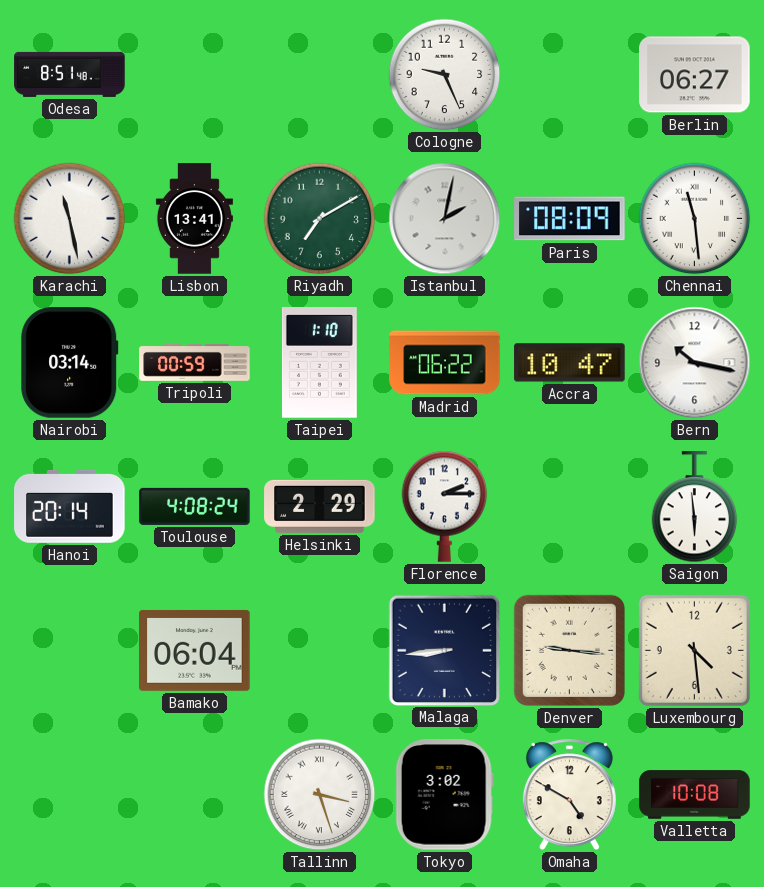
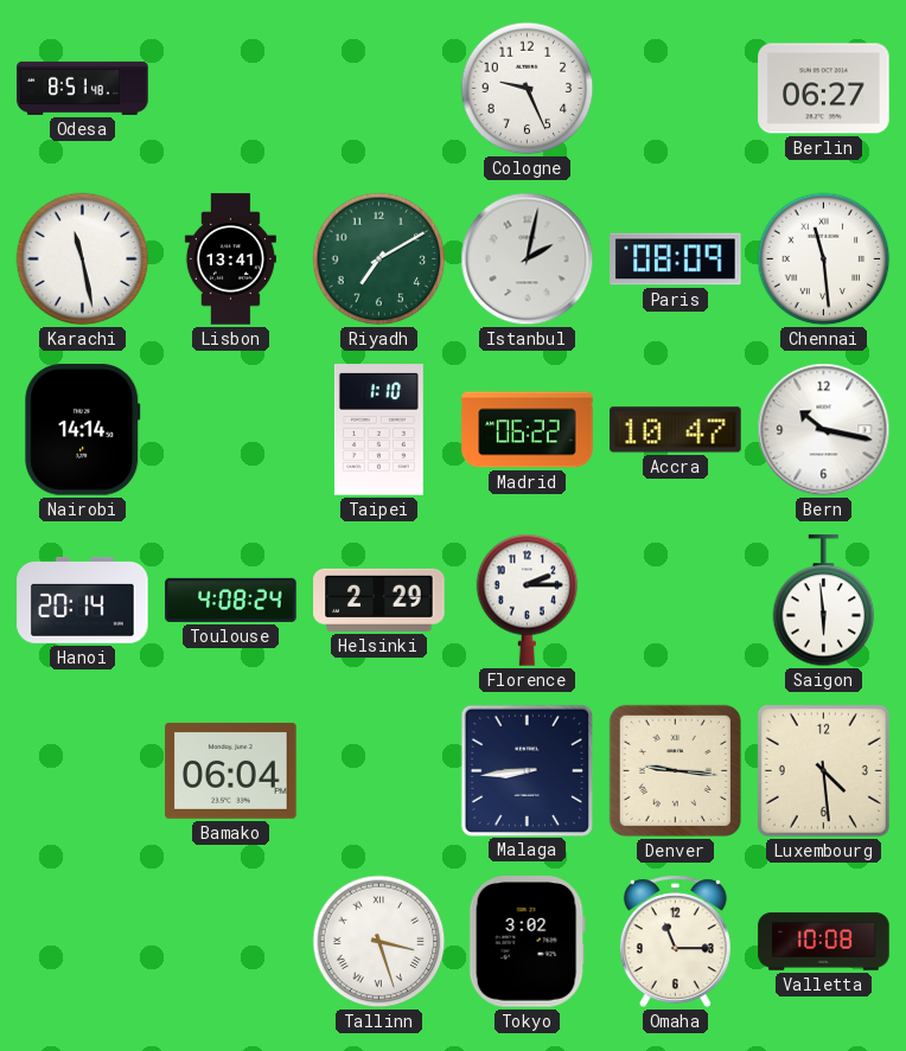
Nairobi: 03:14 -> 14:14
Tripoli: 00:59 -> none
Omaha: 4:50 -> 11:15
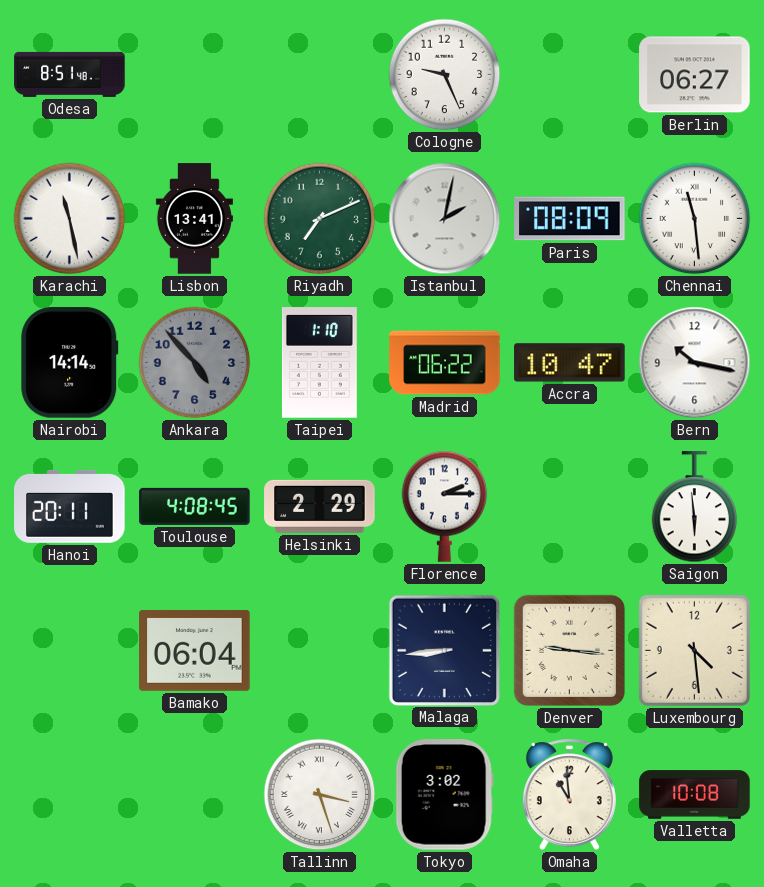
Riyadh: 7:10 -> 7:11
Ankara: none -> 4:53
Hanoi: 20:14 -> 20:11
Toulouse: 4:08:24 -> 4:08:45
Omaha: 11:15 -> 10:59
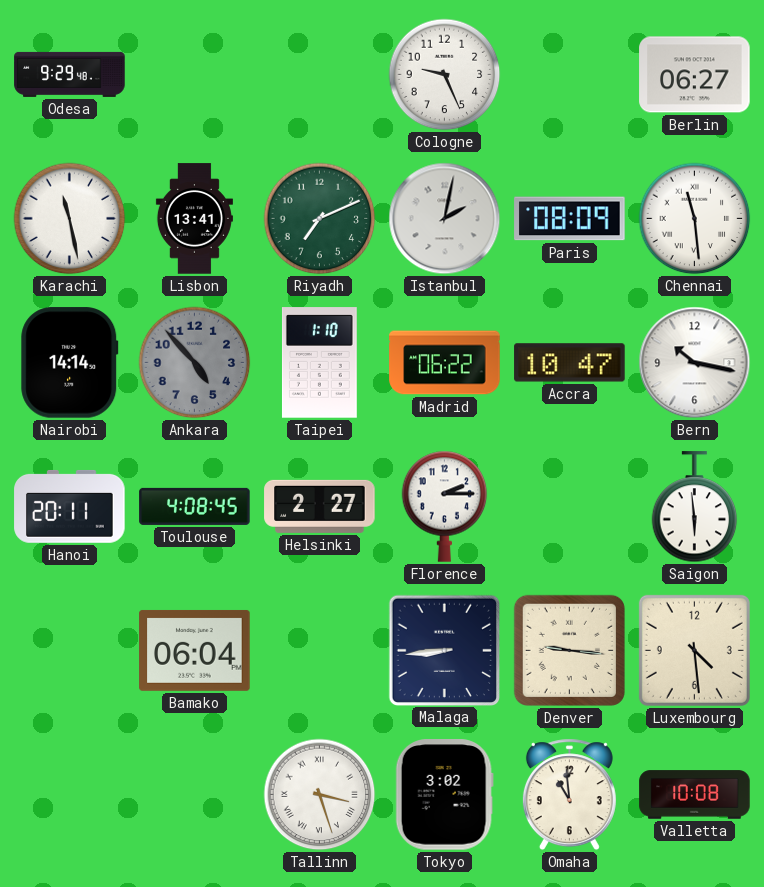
Odesa: 8:51 -> 9:29
Helsinki: 2:29 -> 2:27
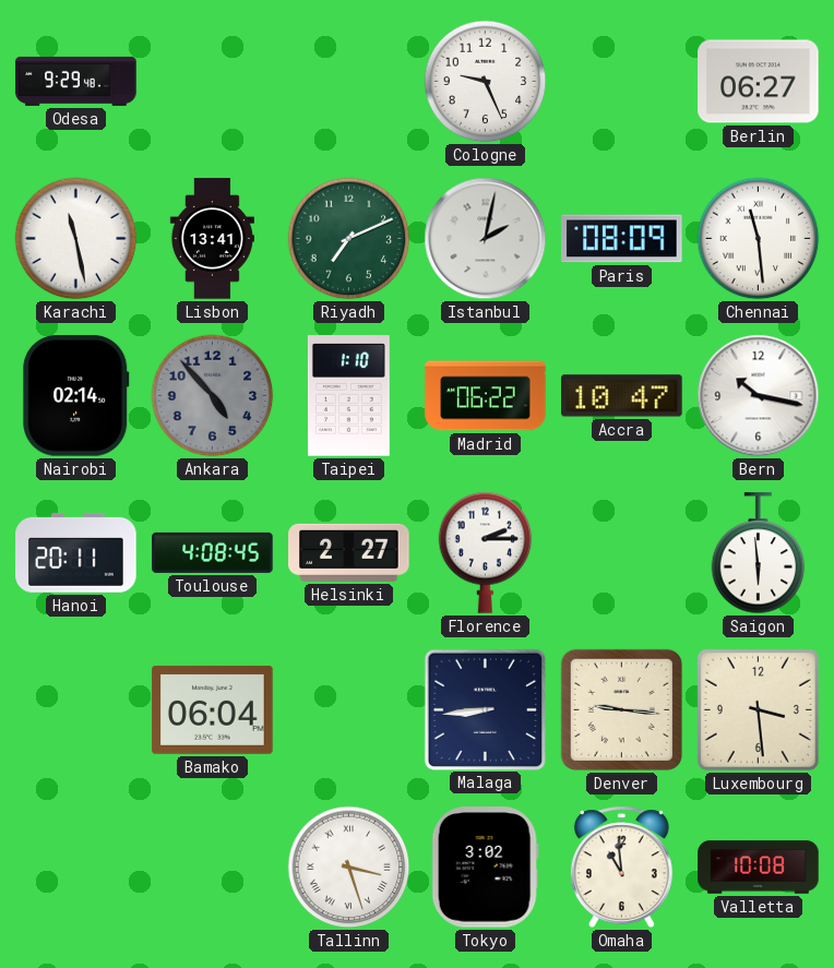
Nairobi: 14:14 -> 02:14
Luxembourg: 4:29 -> 3:29
